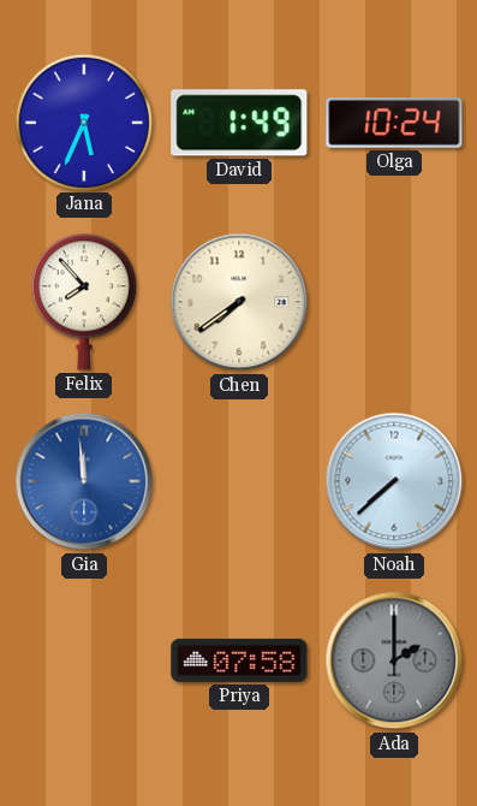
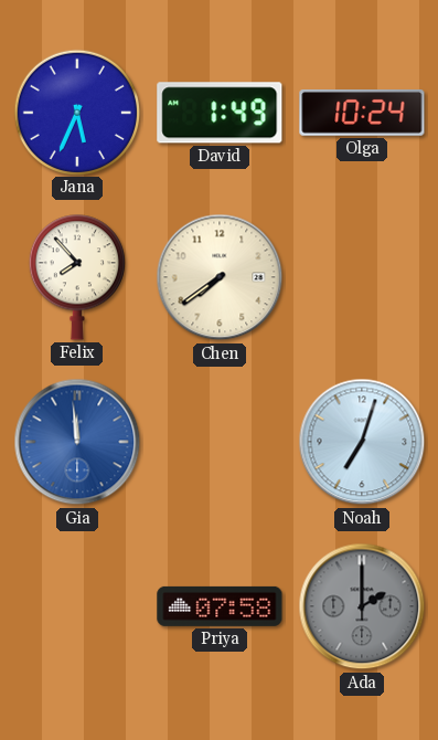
Noah: 7:38 -> 7:03
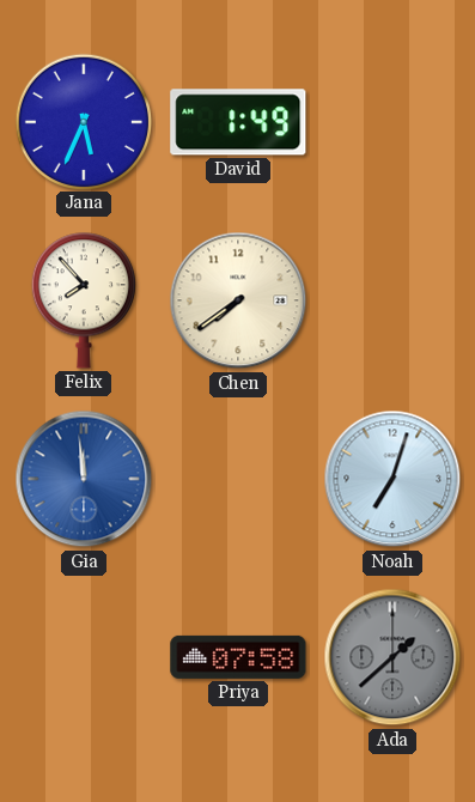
Olga: 10:24 -> none
Ada: 2:00 -> 1:38
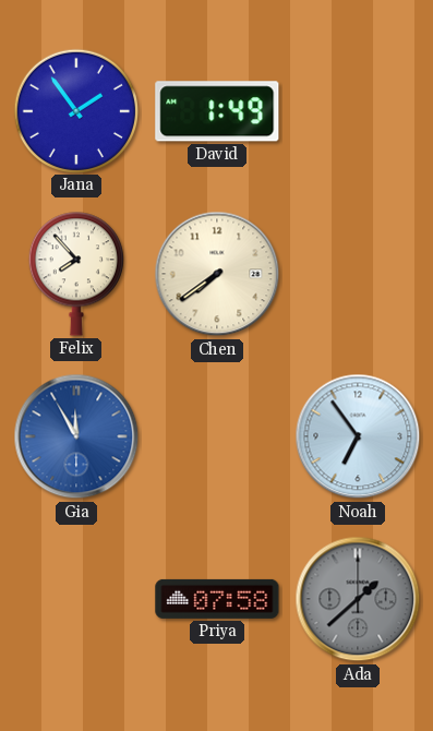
Jana: 5:34 -> 1:54
Gia: 11:59 -> 11:55
Noah: 7:03 -> 6:54
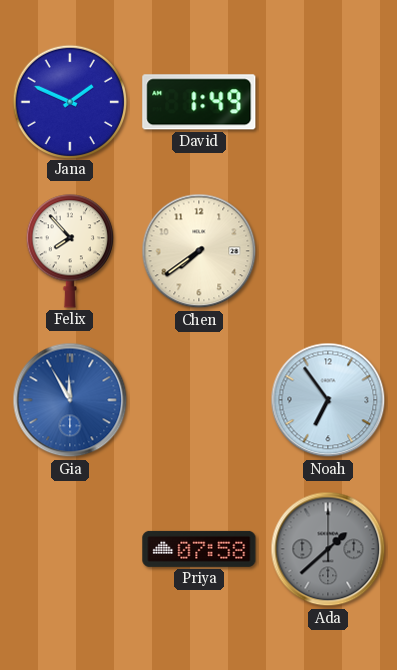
Jana: 1:54 -> 1:49
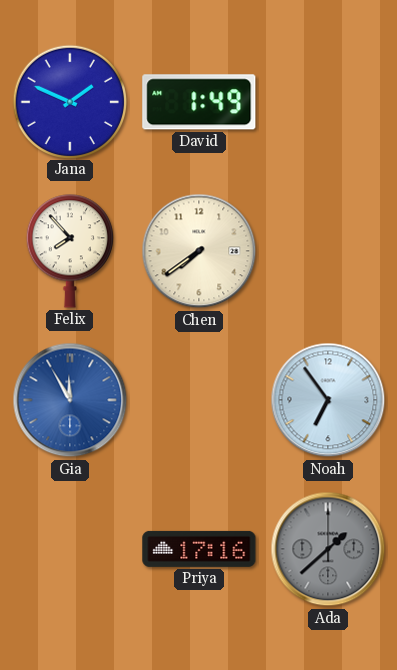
Priya: 07:58 -> 17:16
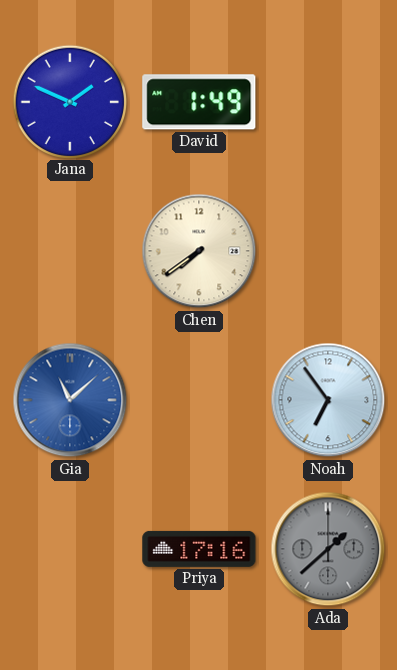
Felix: 7:53 -> none
Gia: 11:55 -> 11:08
